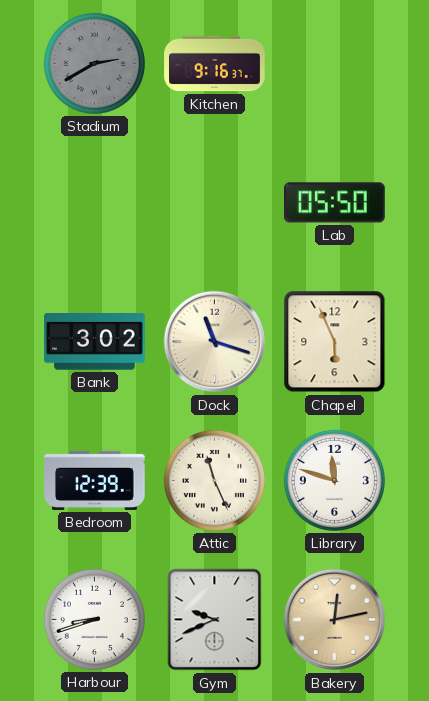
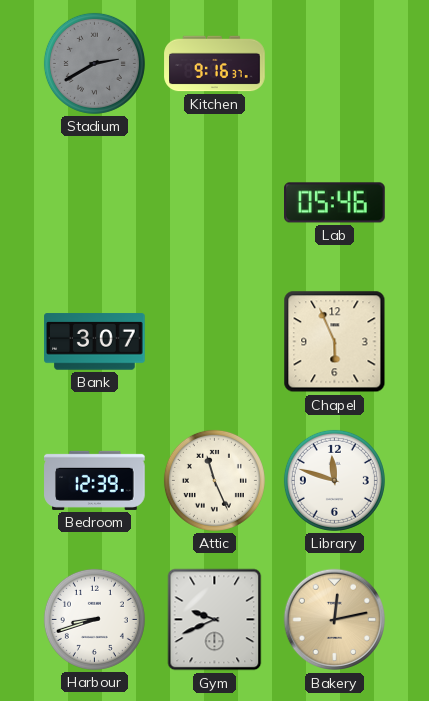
Lab: 05:50 -> 05:46
Bank: 3:02 -> 3:07
Dock: 11:18 -> none
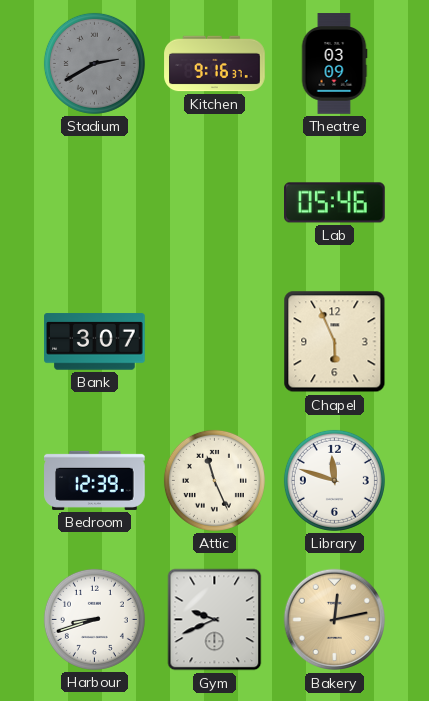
Theatre: none -> 03:09
